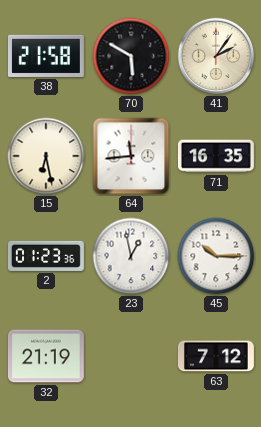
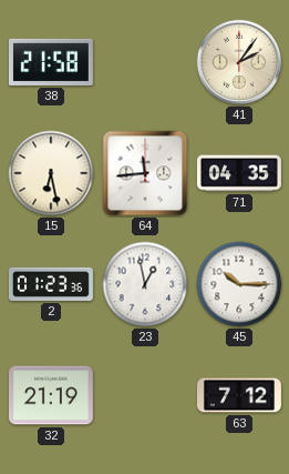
70: 5:50 -> none
71: 16:35 -> 04:35
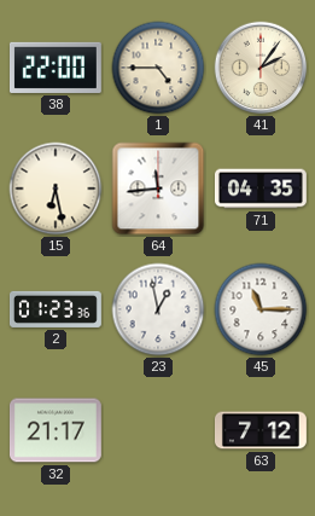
38: 21:58 -> 22:00
1: none -> 4:45
45: 10:15 -> 11:15
32: 21:19 -> 21:17
